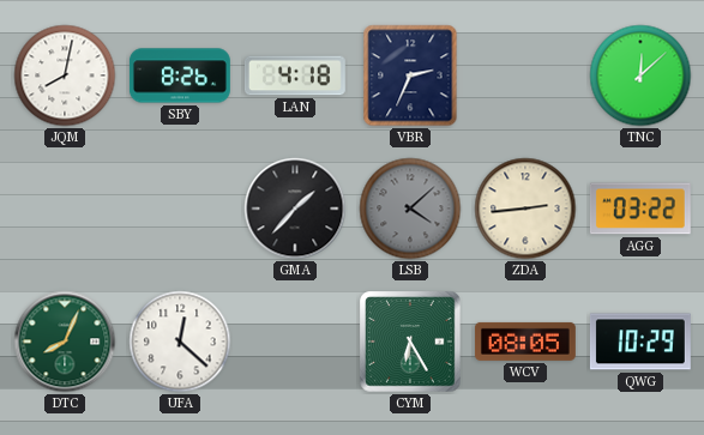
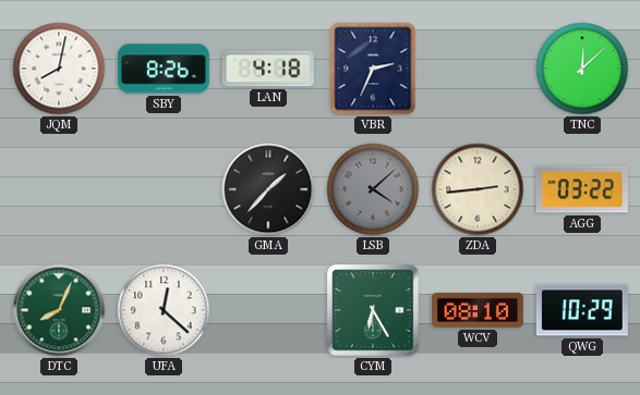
WCV: 08:05 -> 08:10
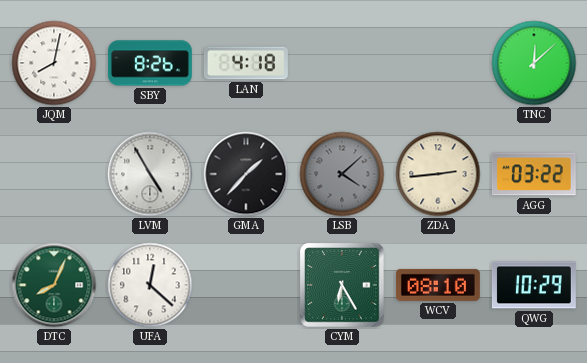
VBR: 2:34 -> none
LVM: none -> 4:55
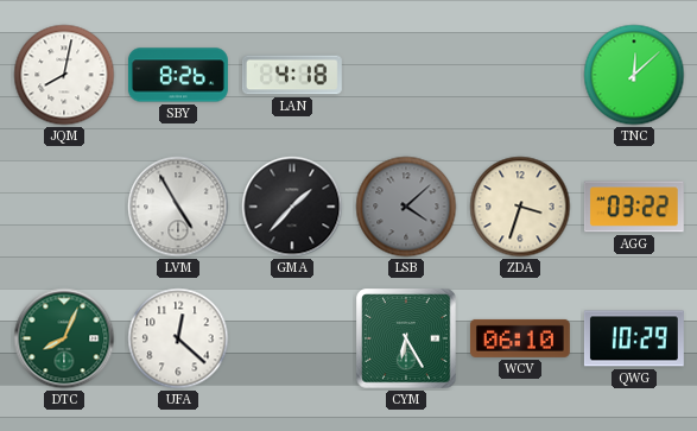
ZDA: 2:44 -> 3:33
WCV: 08:10 -> 06:10
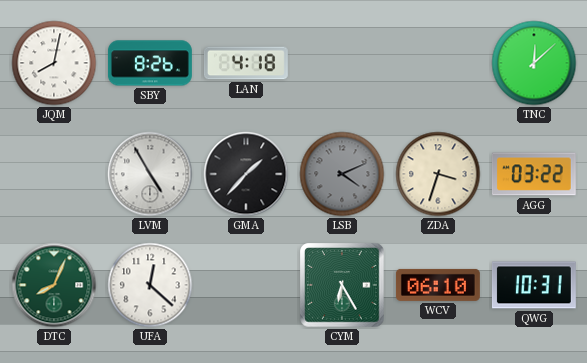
LSB: 4:08 -> 4:11
QWG: 10:29 -> 10:31
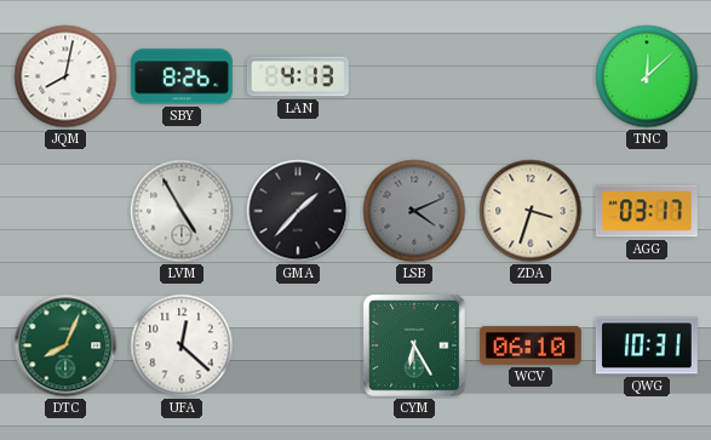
LAN: 4:18 -> 4:13
AGG: 03:22 -> 03:17
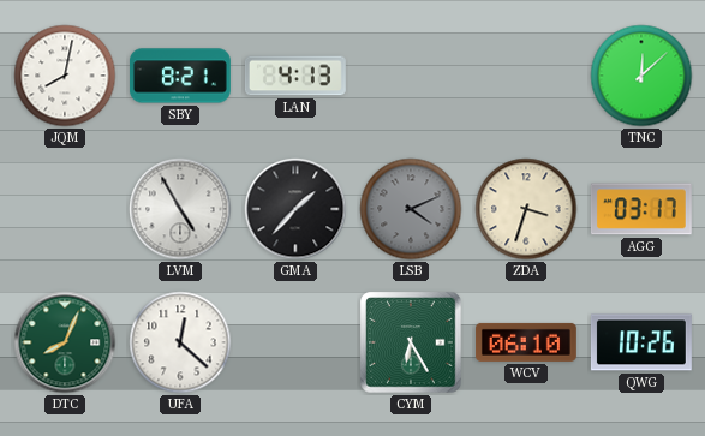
SBY: 8:26 -> 8:21
QWG: 10:31 -> 10:26
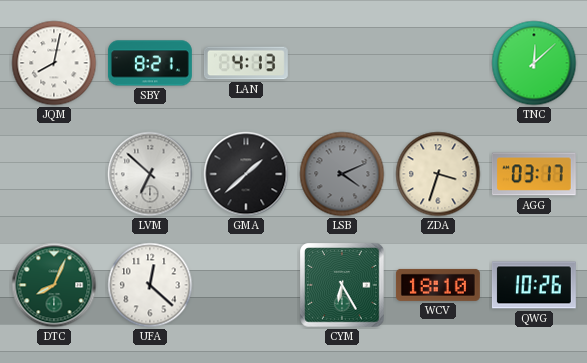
LVM: 4:55 -> 6:52
GMA: 1:37 -> 1:38
WCV: 06:10 -> 18:10
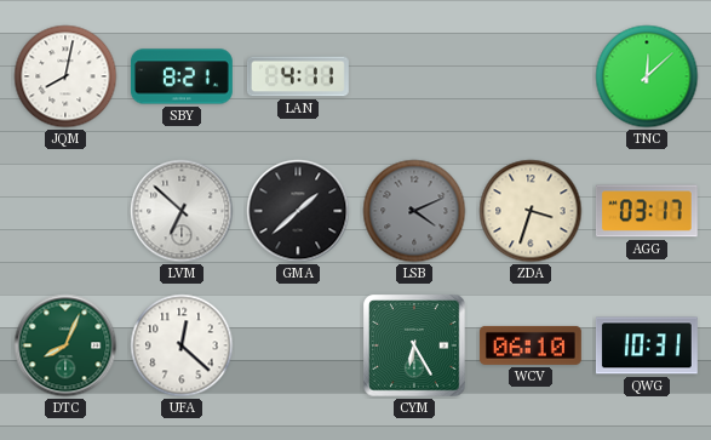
LAN: 4:13 -> 4:11
WCV: 18:10 -> 06:10
QWG: 10:26 -> 10:31
